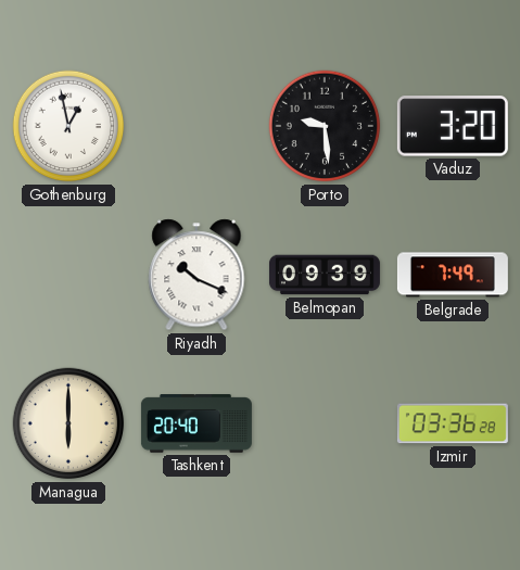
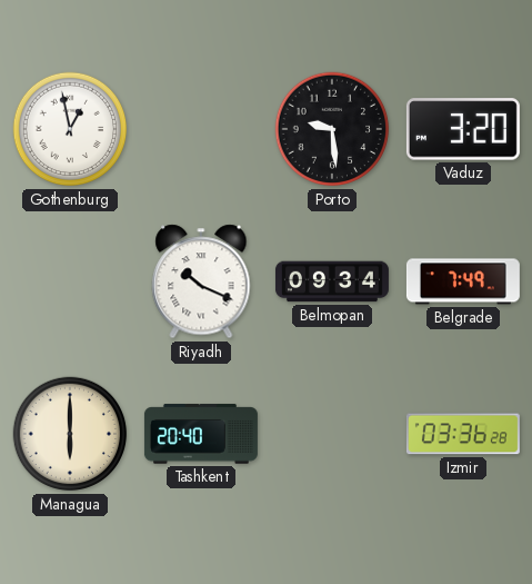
Belmopan: 09:39 -> 09:34
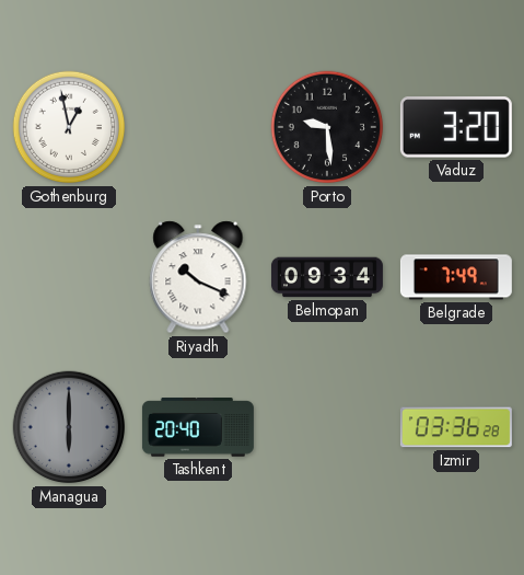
Managua dial: cream -> grey
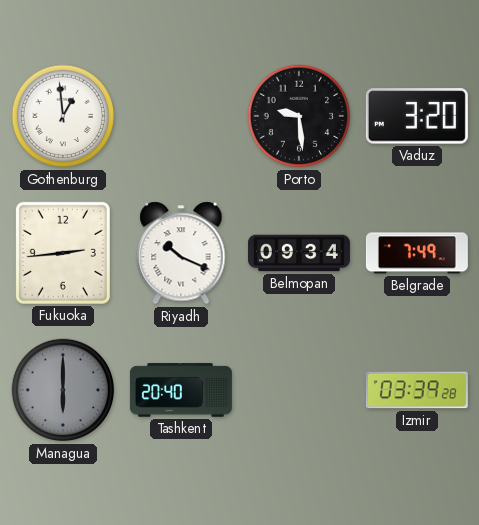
Gothenburg: 12:58 -> 12:59
Fukuoka: none -> 2:44
Izmir: 03:36 -> 03:39
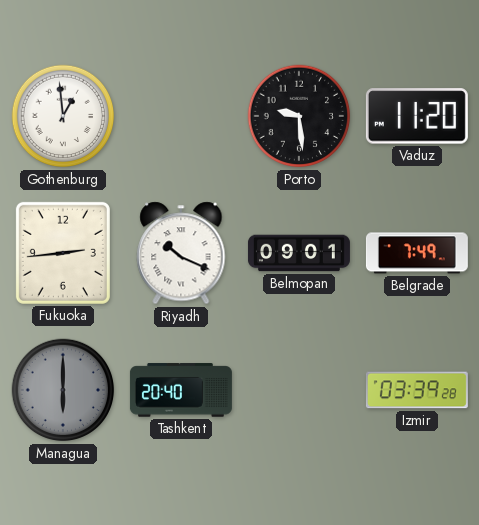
Vaduz: 3:20 -> 11:20
Belmopan: 09:34 -> 09:01
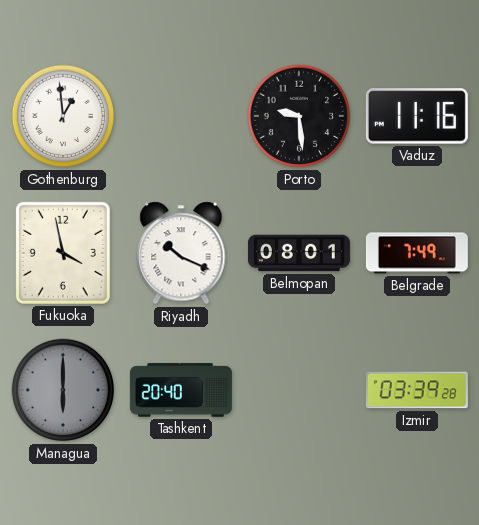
Vaduz: 11:20 -> 11:16
Fukuoka: 2:44 -> 3:58
Belmopan: 09:01 -> 08:01
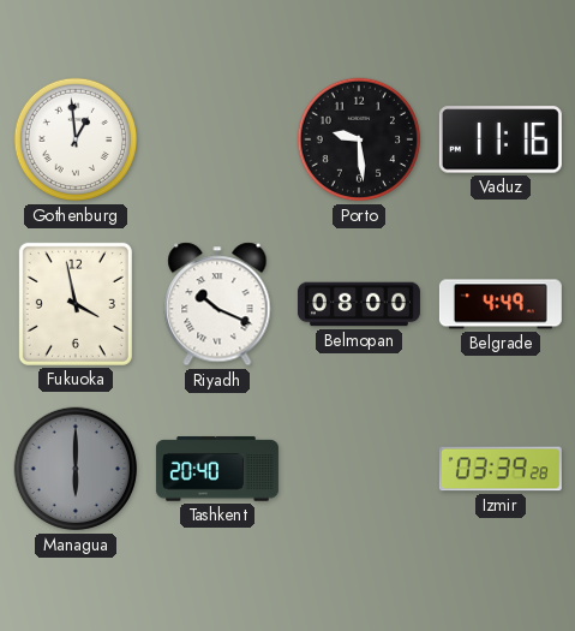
Belmopan: 08:01 -> 08:00
Belgrade: 7:49 -> 4:49
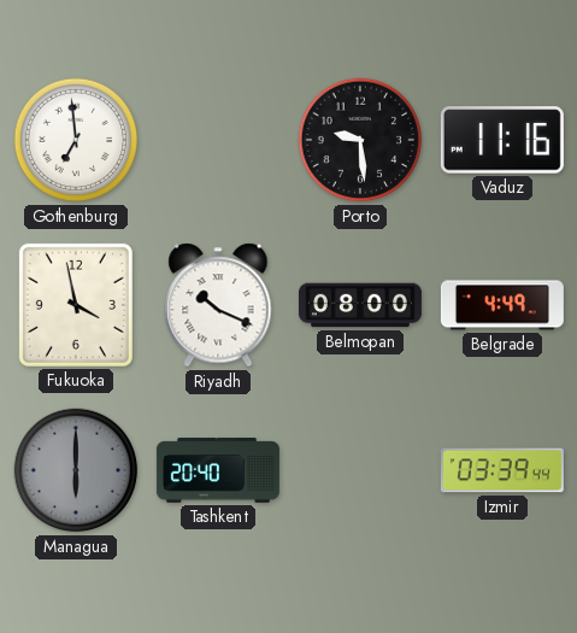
Gothenburg: 12:59 -> 6:59
Izmir: 03:39:28 -> 03:39:44
